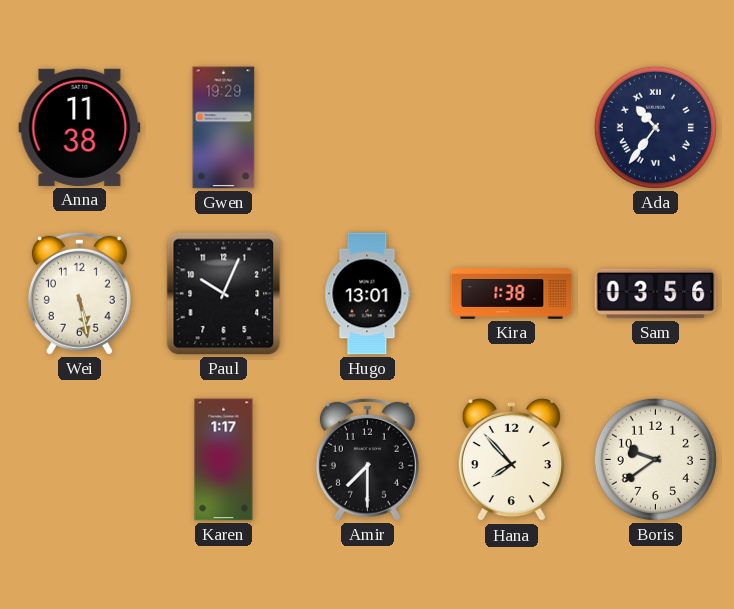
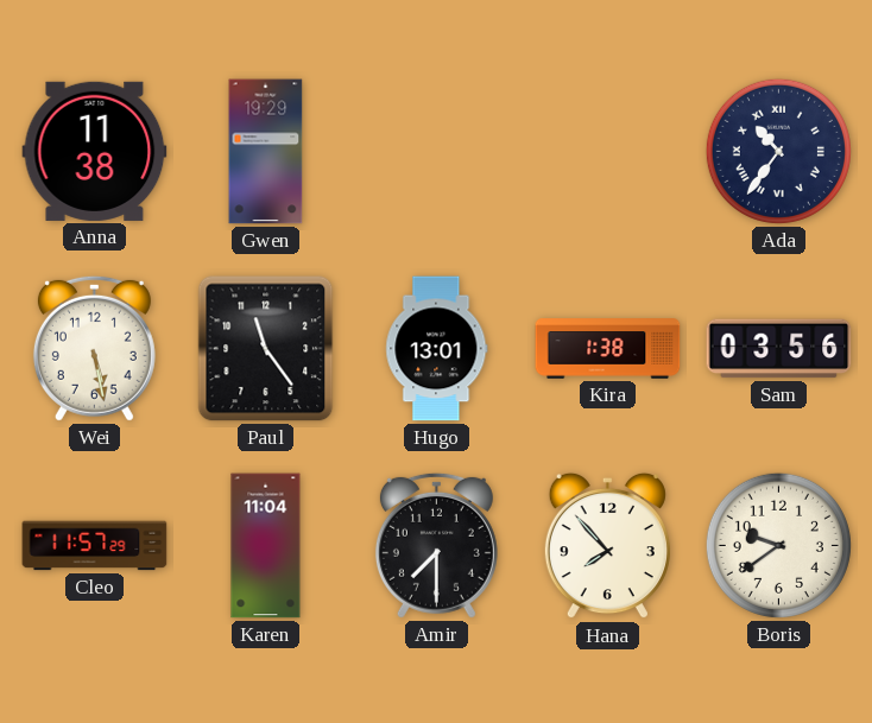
Paul: 10:04 -> 11:24
Cleo: none -> 11:57
Karen: 1:17 -> 11:04
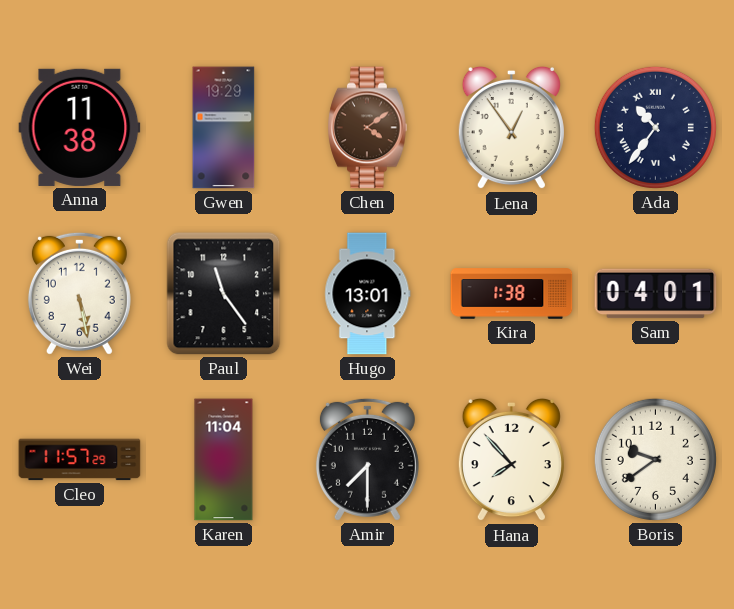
Chen: none -> 4:09
Lena: none -> 12:54
Sam: 03:56 -> 04:01
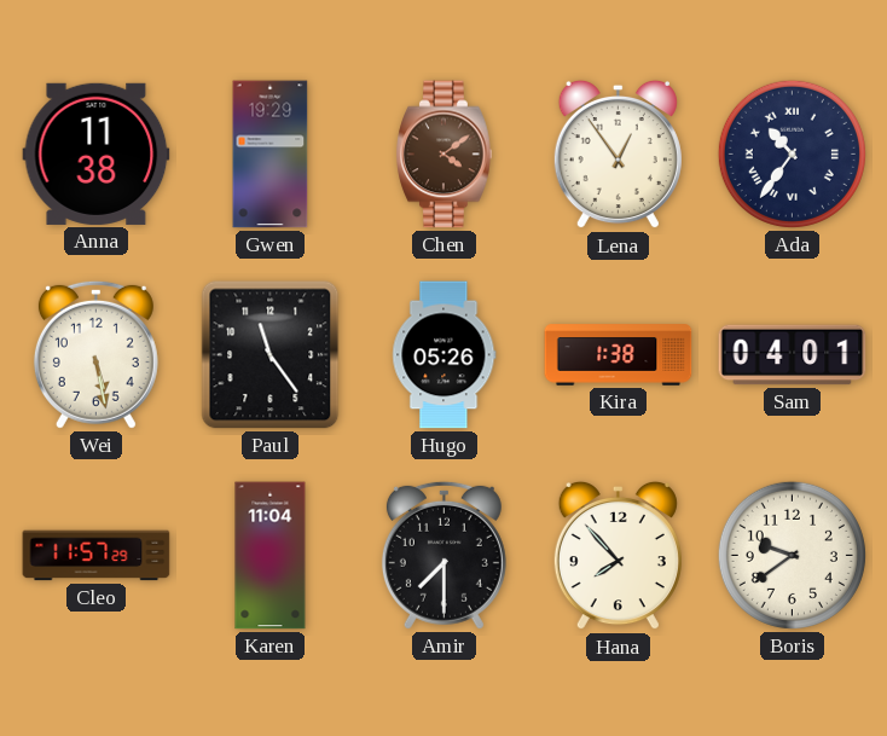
Hugo: 13:01 -> 05:26
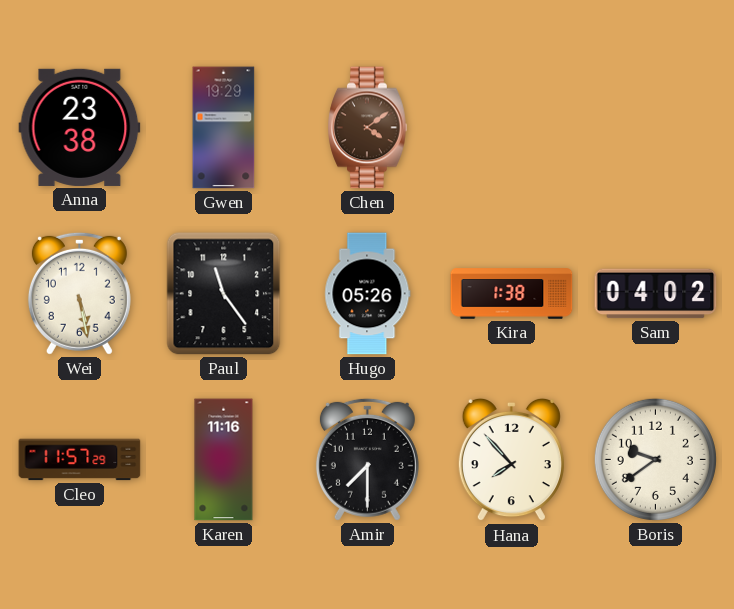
Anna: 11:38 -> 23:38
Lena: 12:54 -> none
Ada: 10:36 -> none
Sam: 04:01 -> 04:02
Karen: 11:04 -> 11:16
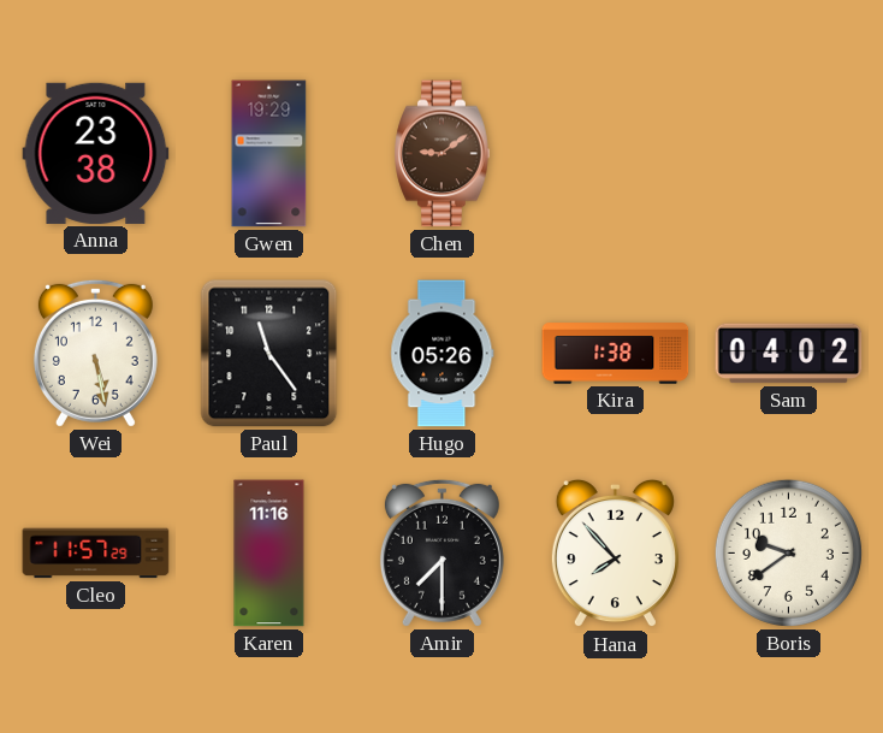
Chen: 4:09 -> 9:09
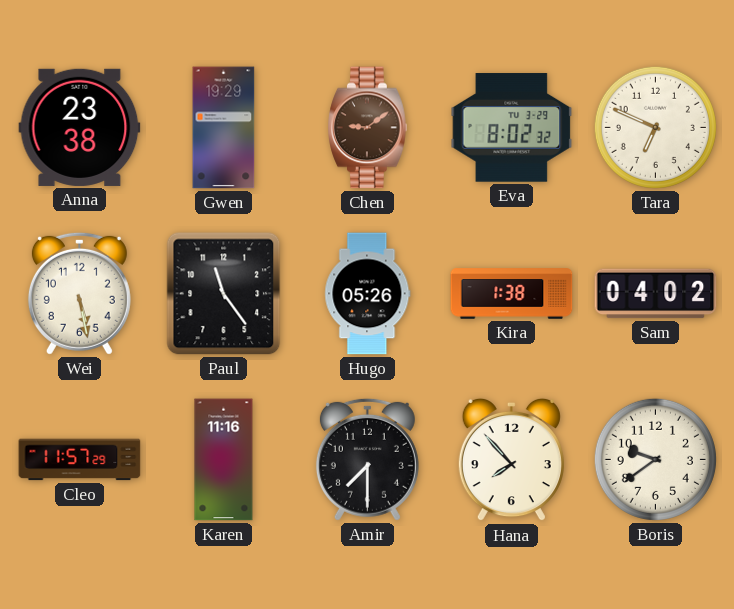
Eva: none -> 8:02
Tara: none -> 6:49
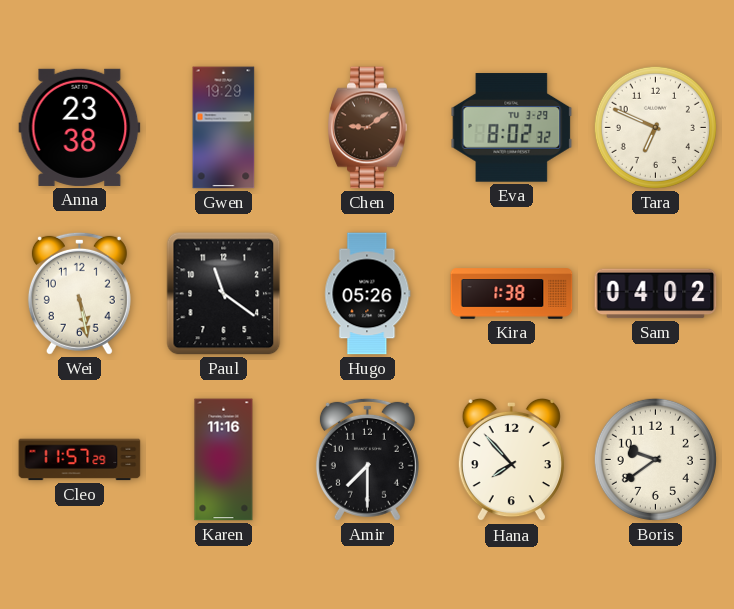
Paul: 11:24 -> 11:21
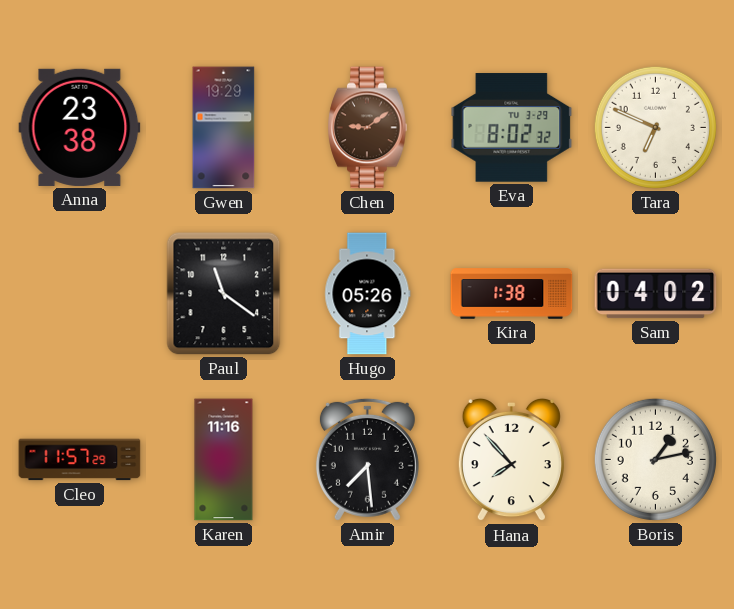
Wei: 5:28 -> none
Amir: 7:30 -> 7:29
Boris: 9:39 -> 1:13
